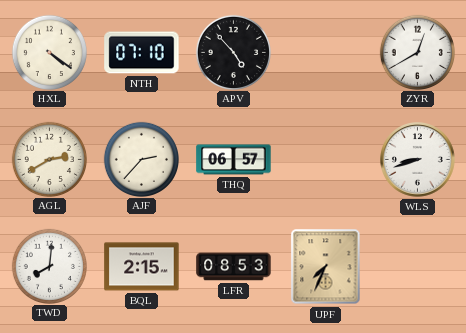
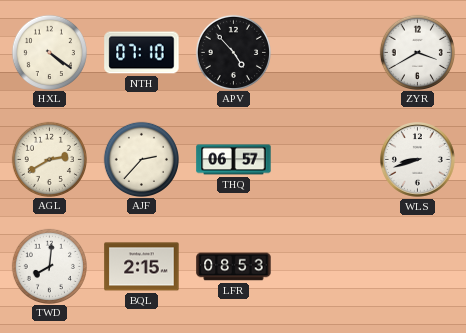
ZYR: 12:40 -> 3:40
UPF: 7:34 -> none
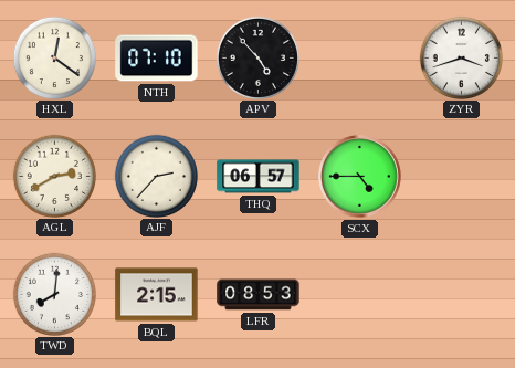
HXL: 4:21 -> 12:21
ZYR: 3:40 -> 3:42
SCX: none -> 4:45
WLS: 8:42 -> none
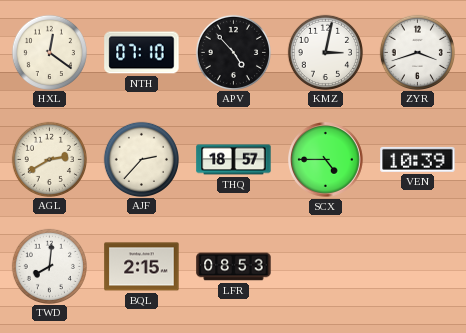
KMZ: none -> 3:02
THQ: 06:57 -> 18:57
VEN: none -> 10:39
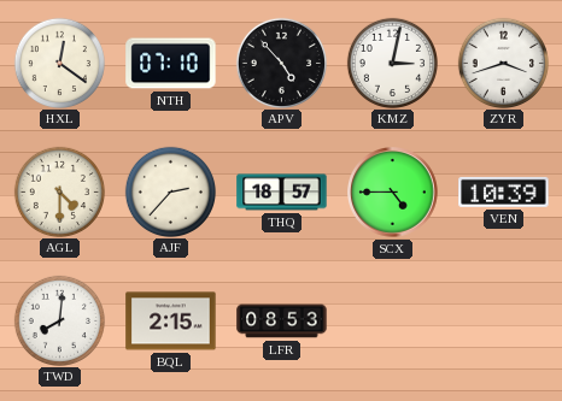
AGL: 2:40 -> 4:30
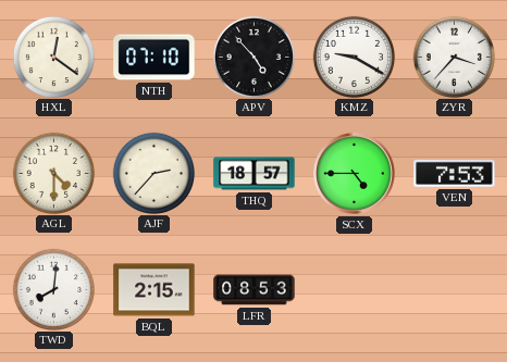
KMZ: 3:02 -> 9:20
ZYR: 3:42 -> 3:37
VEN: 10:39 -> 7:53
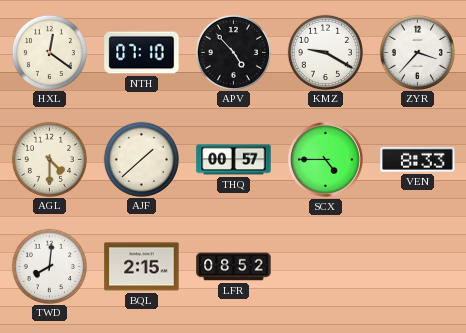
AJF: 2:37 -> 1:38
THQ: 18:57 -> 00:57
VEN: 7:53 -> 8:33
LFR: 08:53 -> 08:52
